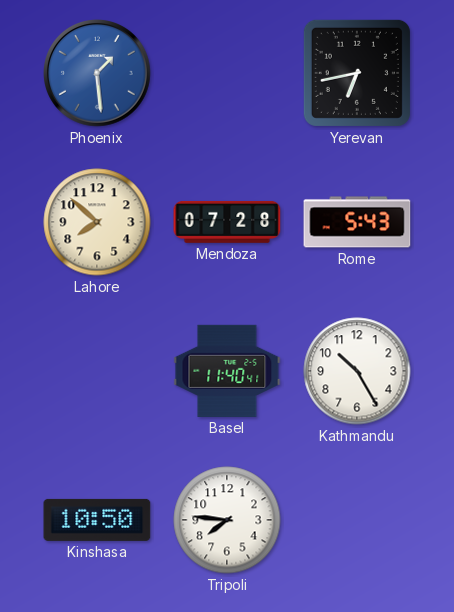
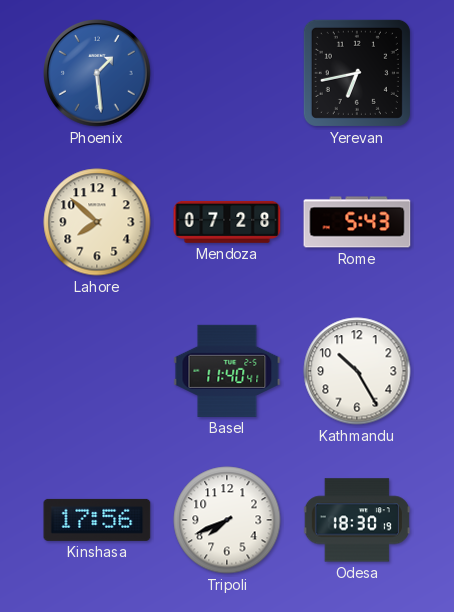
Kinshasa: 10:50 -> 17:56
Tripoli: 7:46 -> 7:41
Odesa: none -> 18:30
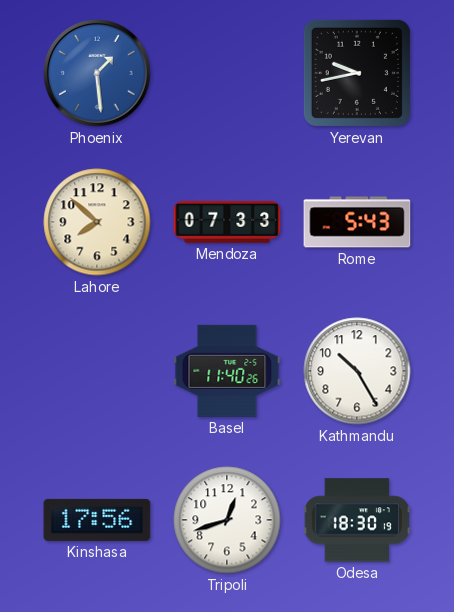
Yerevan: 6:43 -> 9:43
Mendoza: 07:28 -> 07:33
Basel: 11:40:41 -> 11:40:26
Tripoli: 7:41 -> 12:42
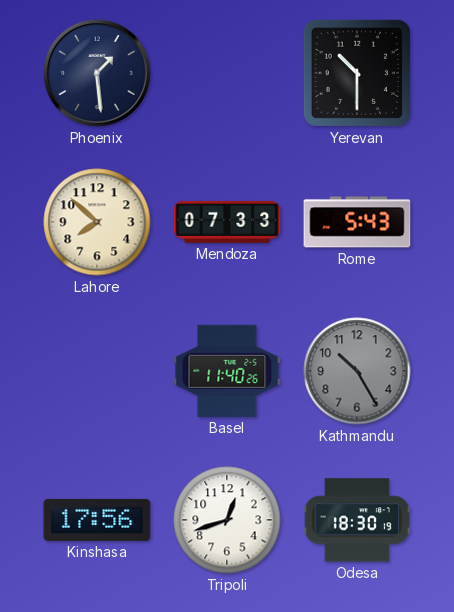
Phoenix dial: blue -> navy
Yerevan: 9:43 -> 10:30
Kathmandu dial: white -> grey
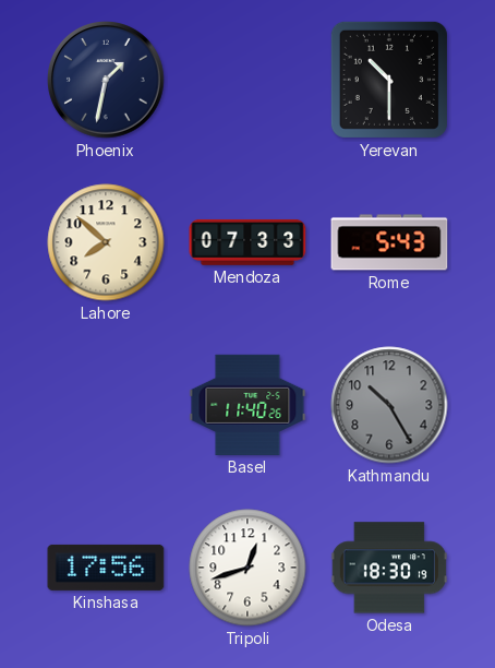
Phoenix: 1:29 -> 1:32
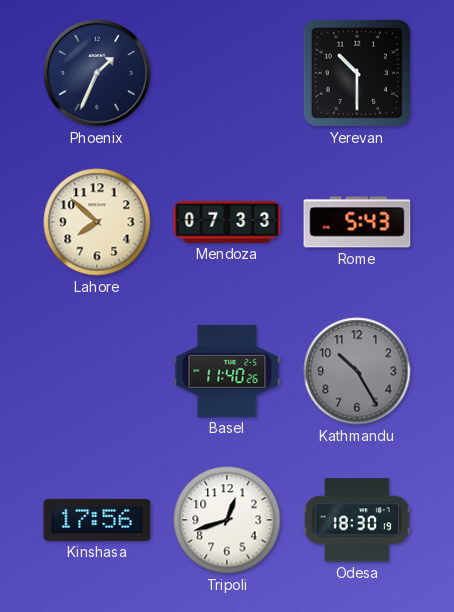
Phoenix: 1:32 -> 1:34
